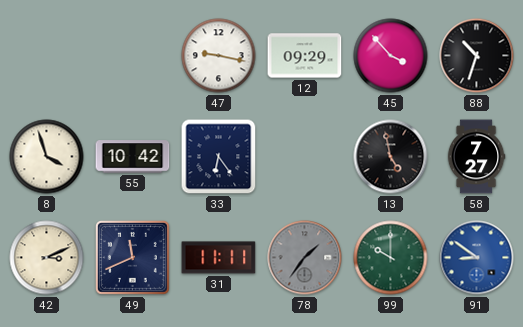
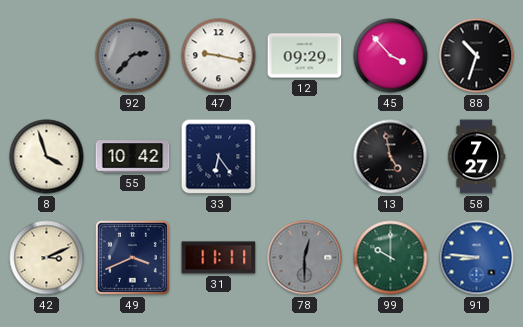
92: none -> 2:37
49: 11:41 -> 3:41
78: 1:36 -> 12:30
91: 8:51 -> 8:46
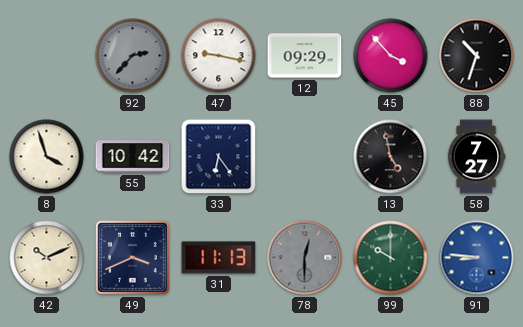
42: 3:11 -> 10:11
31: 11:11 -> 11:13
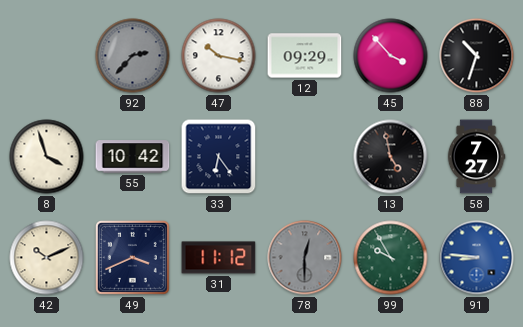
47: 9:17 -> 10:17
31: 11:13 -> 11:12
99: 10:00 -> 9:55
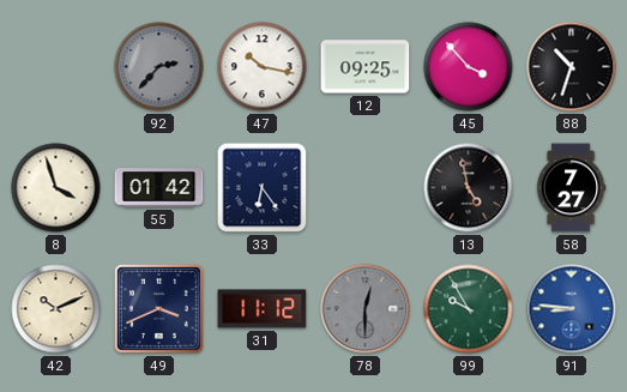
12: 09:29 -> 09:25
55: 10:42 -> 01:42
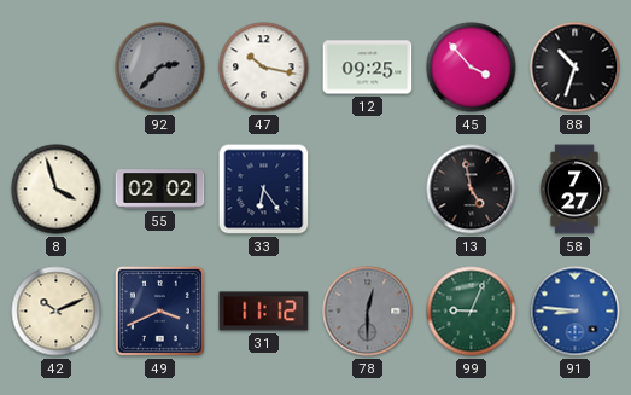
55: 01:42 -> 02:02
99: 9:55 -> 9:04
